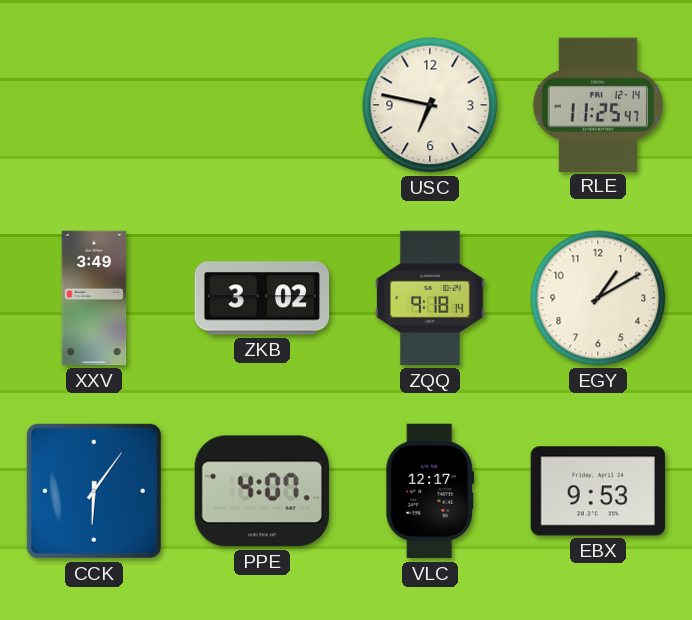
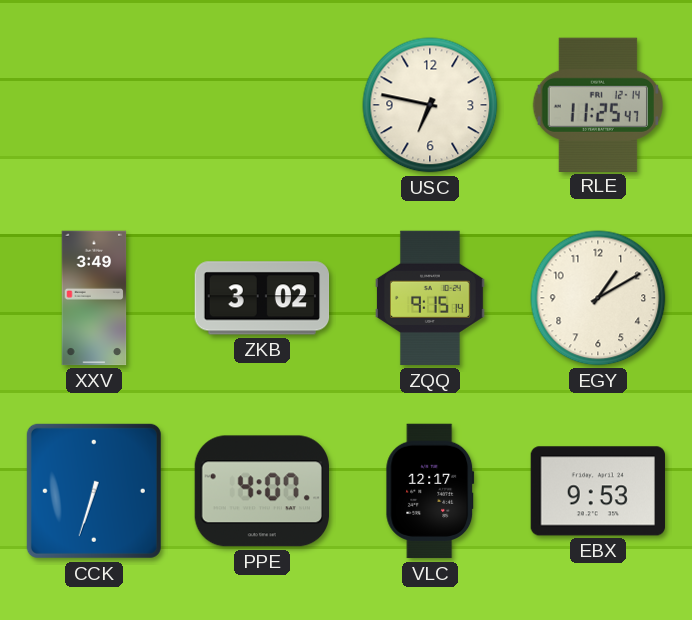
ZQQ: 9:18 -> 9:15
CCK: 6:06 -> 6:33
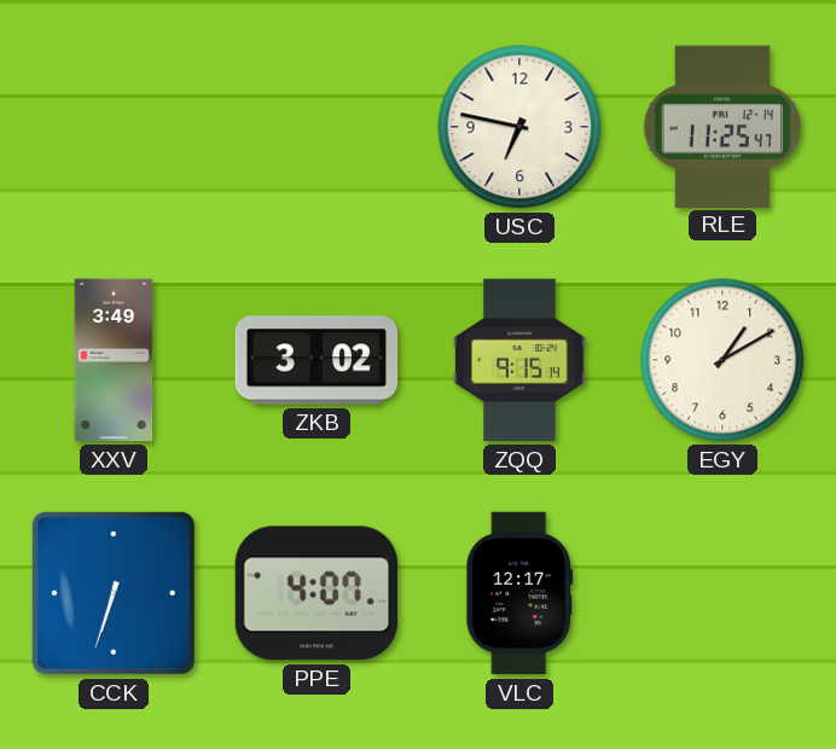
EBX: 9:53 -> none
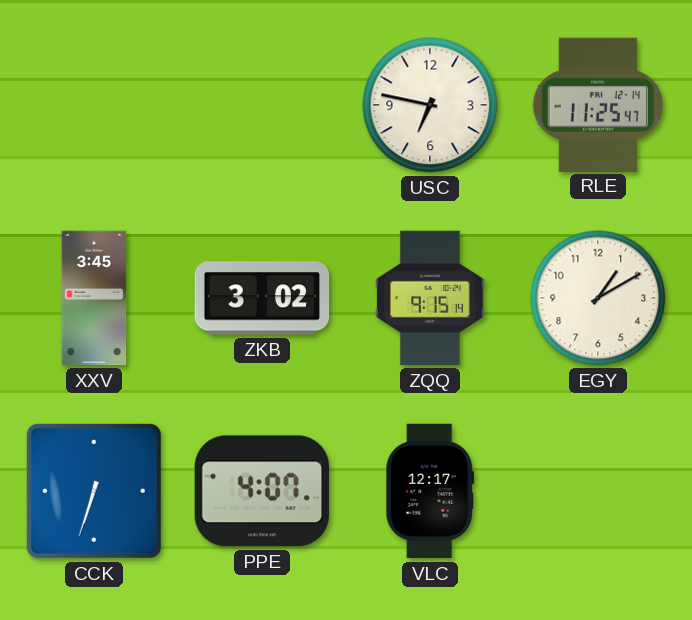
XXV: 3:49 -> 3:45
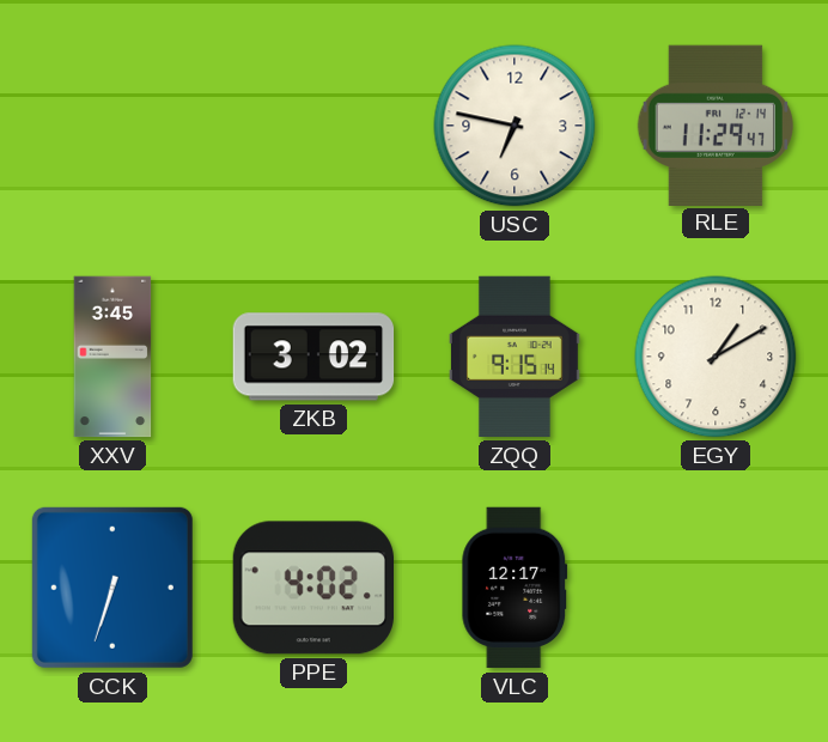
RLE: 11:25 -> 11:29
PPE: 4:07 -> 4:02
